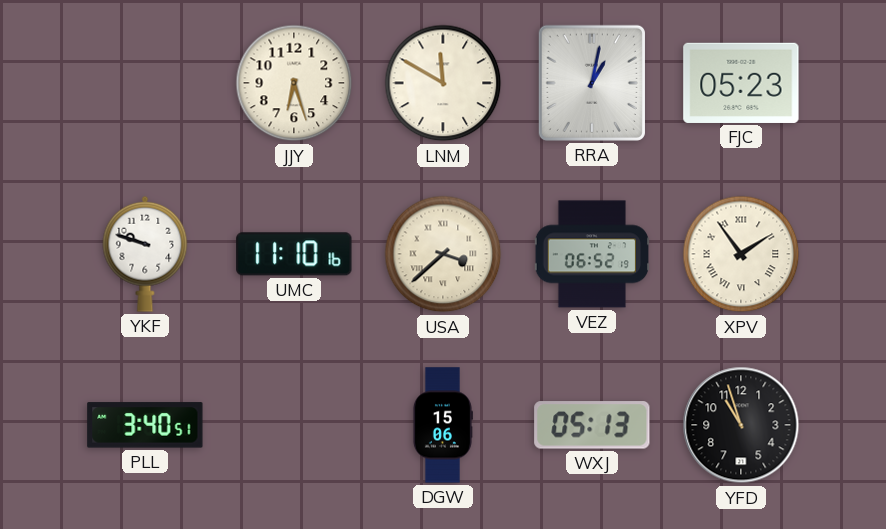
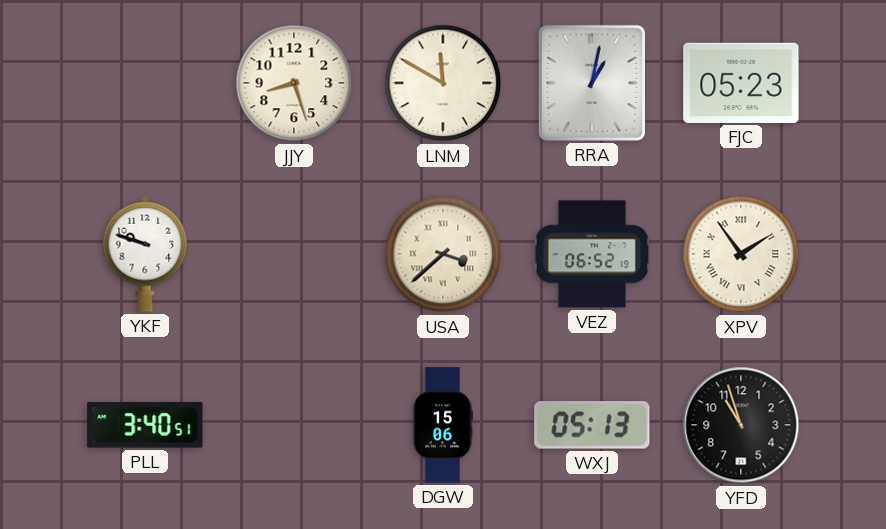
JJY: 6:27 -> 8:27
UMC: 11:10 -> none
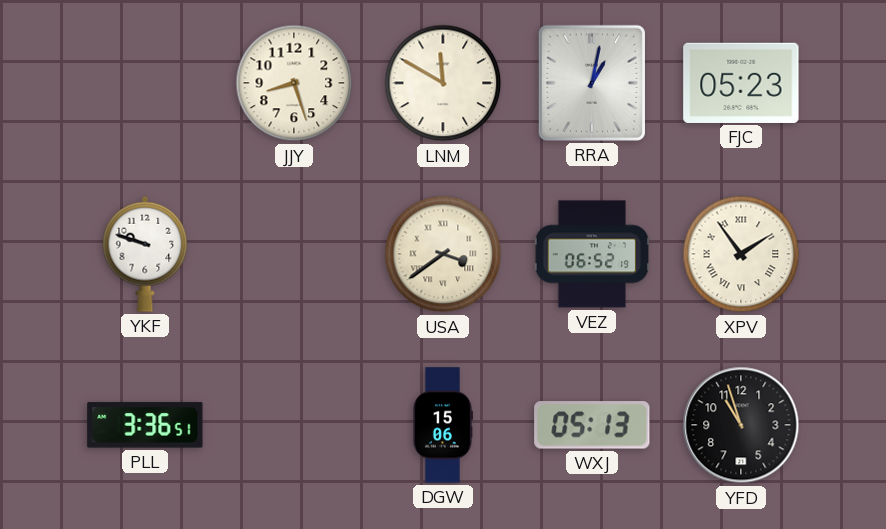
USA: 3:38 -> 3:39
PLL: 3:40 -> 3:36
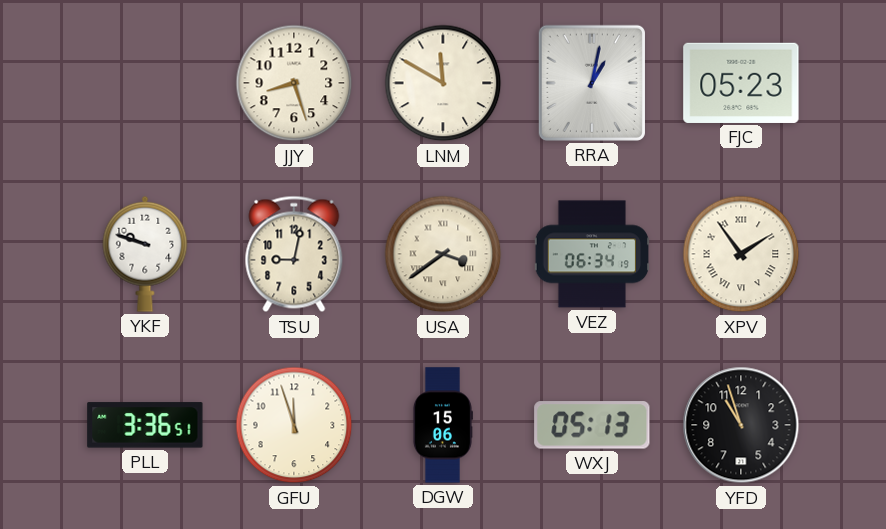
TSU: none -> 9:02
VEZ: 06:52 -> 06:34
GFU: none -> 11:57
